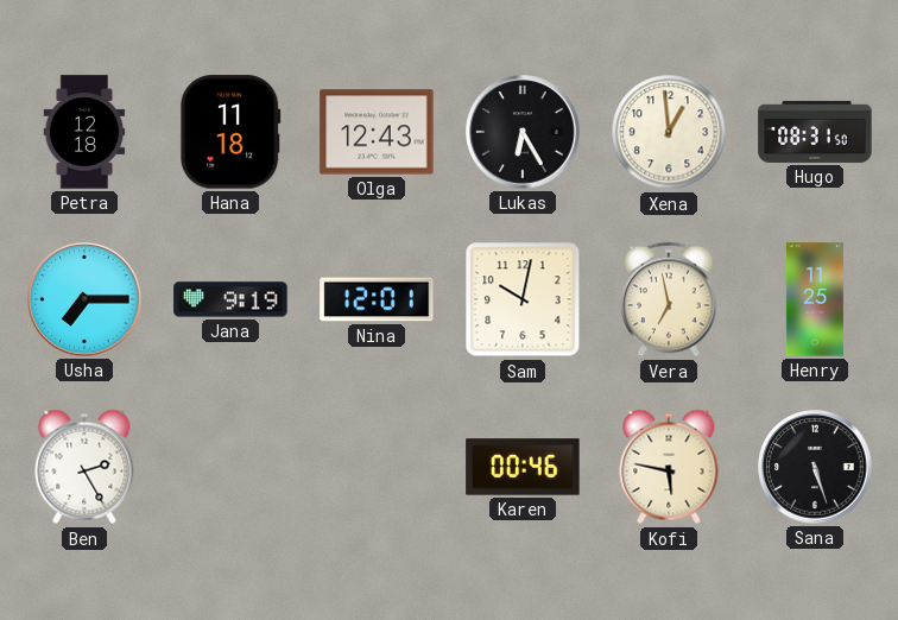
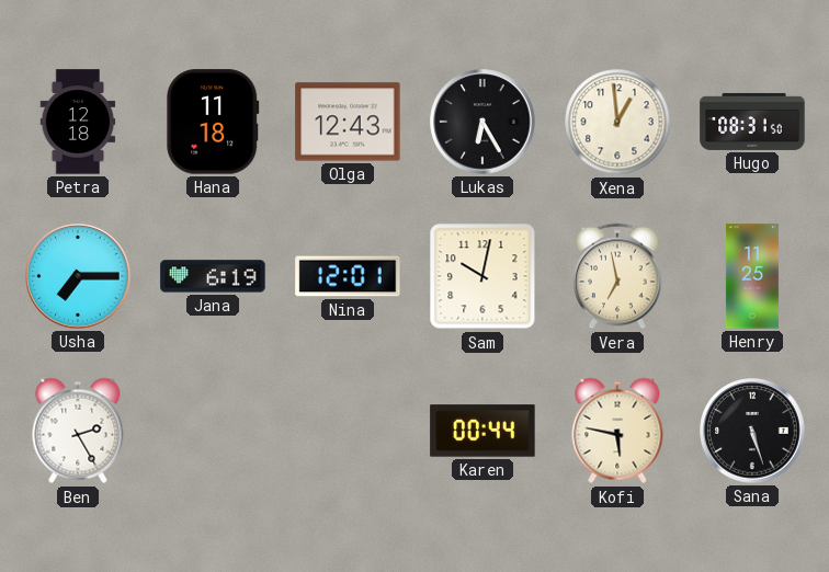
Jana: 9:19 -> 6:19
Karen: 00:46 -> 00:44
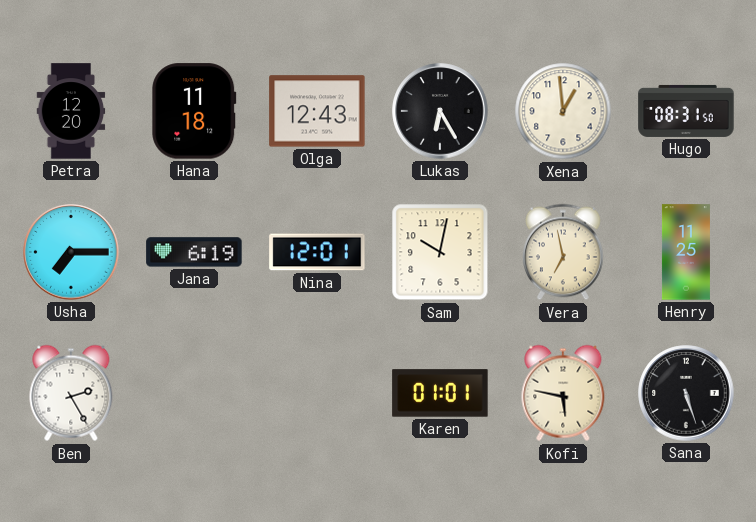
Petra: 12:18 -> 12:20
Karen: 00:44 -> 01:01
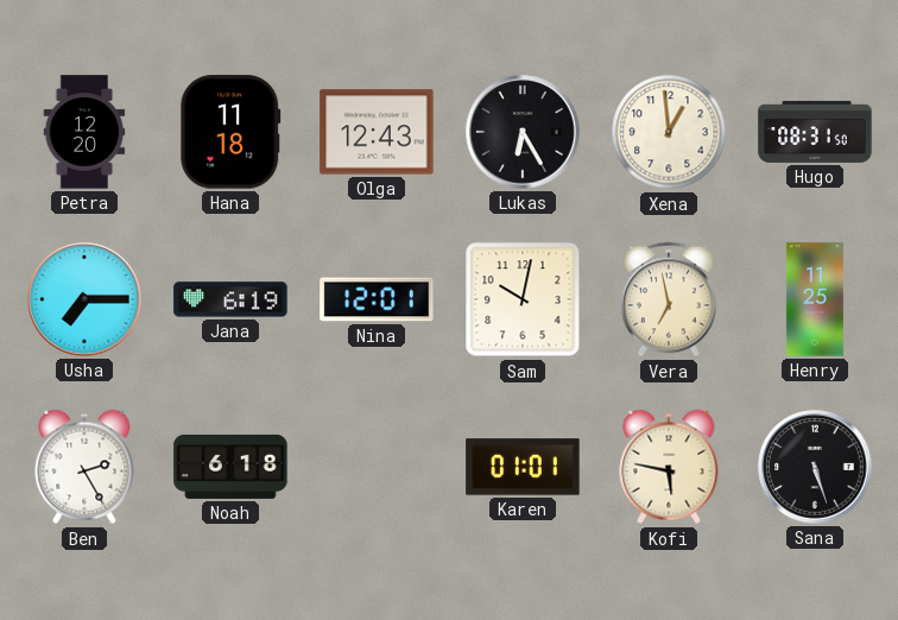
Noah: none -> 6:18
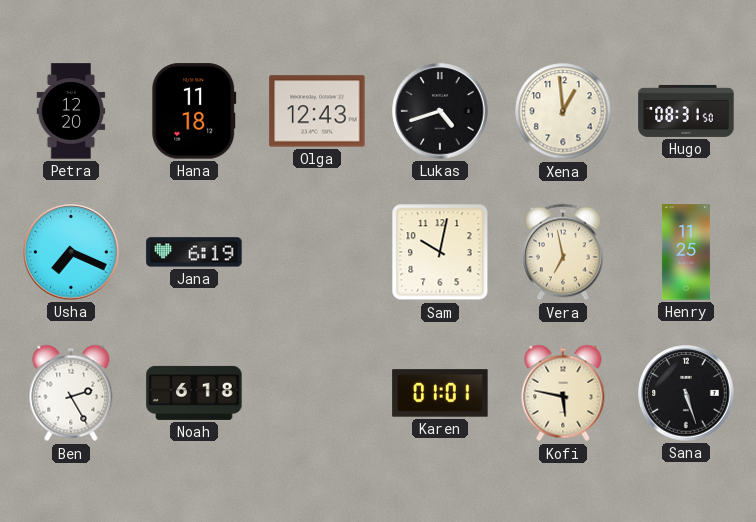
Lukas: 6:25 -> 4:42
Usha: 7:15 -> 7:19
Nina: 12:01 -> none
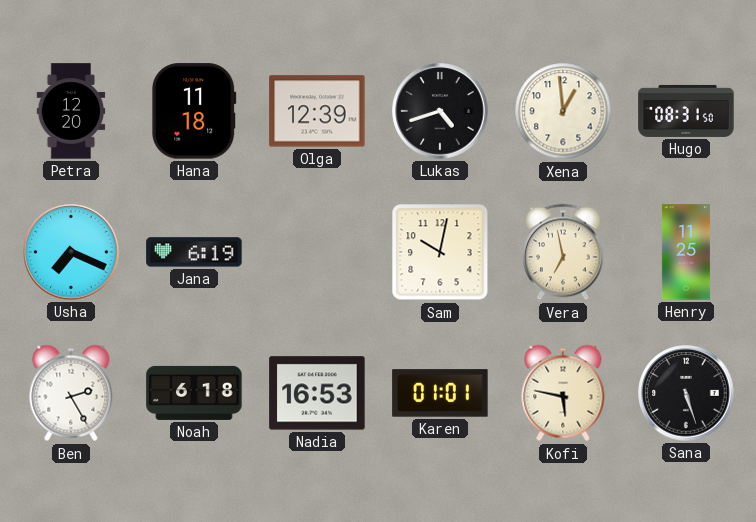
Olga: 12:43 -> 12:39
Nadia: none -> 16:53
